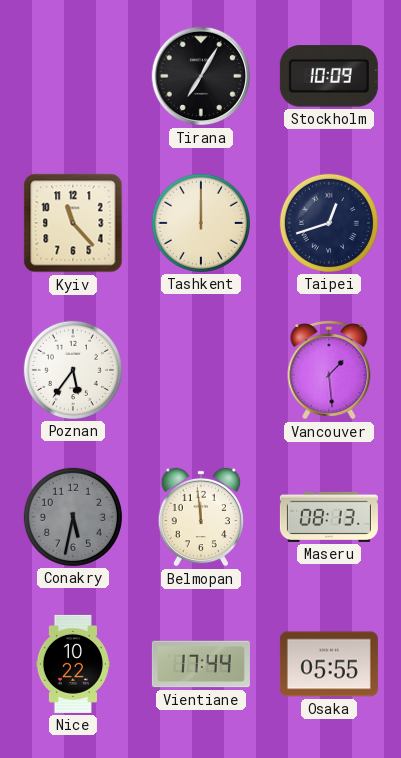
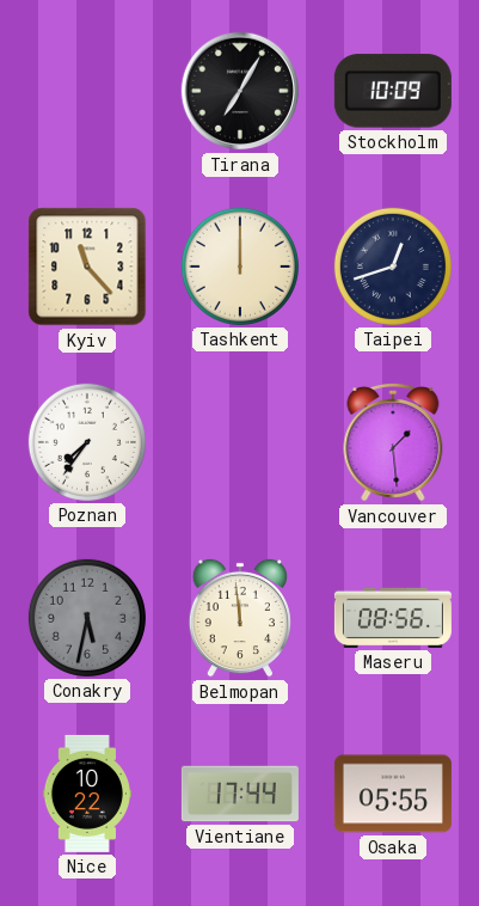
Poznan: 5:36 -> 7:36
Maseru: 08:13 -> 08:56
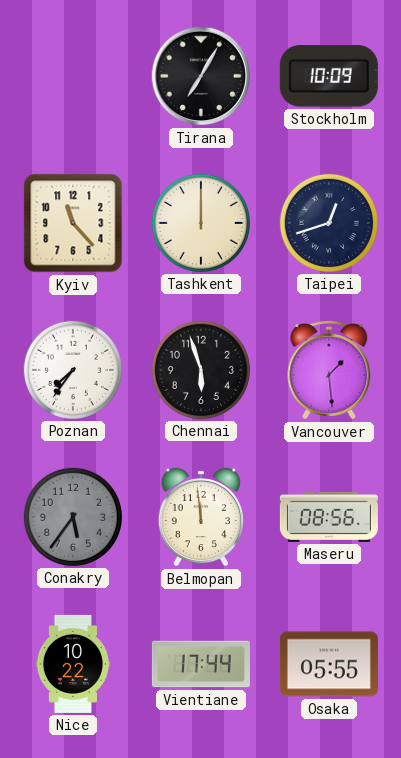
Chennai: none -> 5:57
Conakry: 5:32 -> 5:36
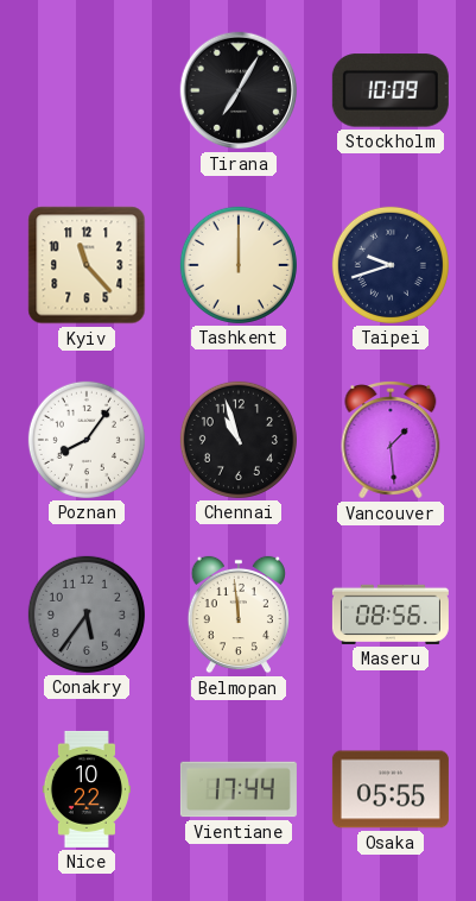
Taipei: 12:42 -> 9:42
Poznan: 7:36 -> 8:06
Chennai: 5:57 -> 10:57
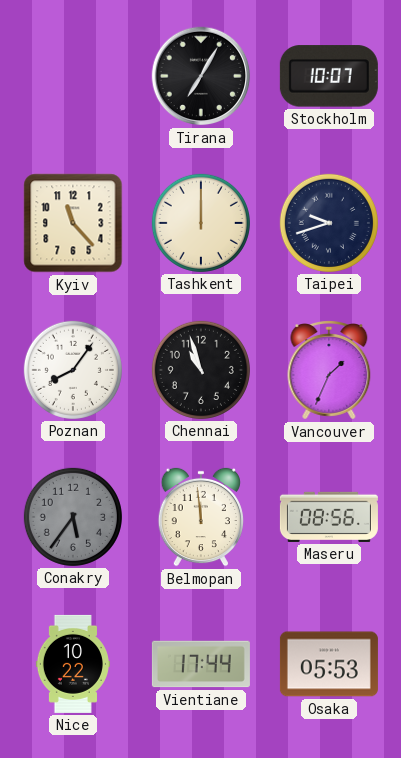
Stockholm: 10:09 -> 10:07
Vancouver: 1:29 -> 1:34
Osaka: 05:55 -> 05:53
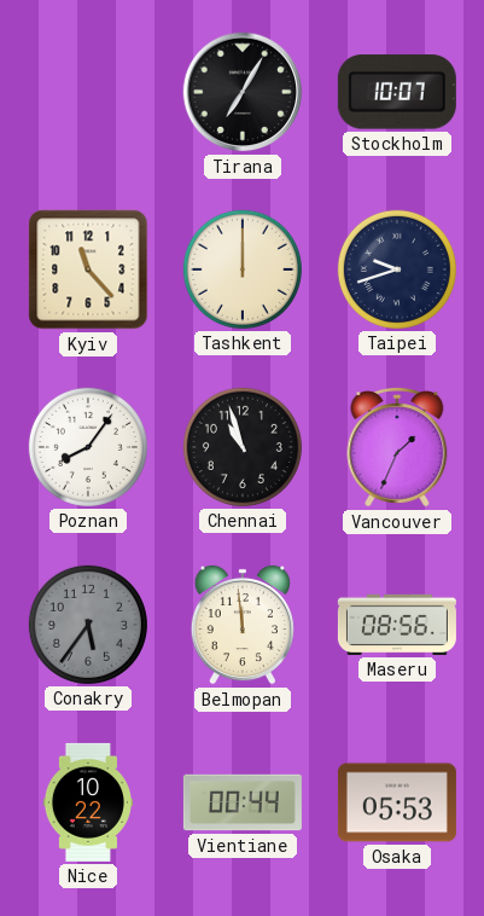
Vientiane: 17:44 -> 00:44
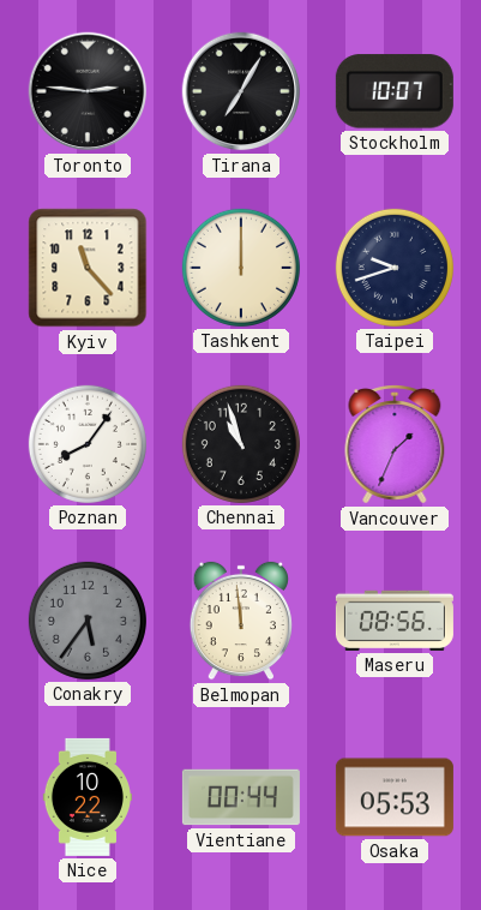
Toronto: none -> 2:46
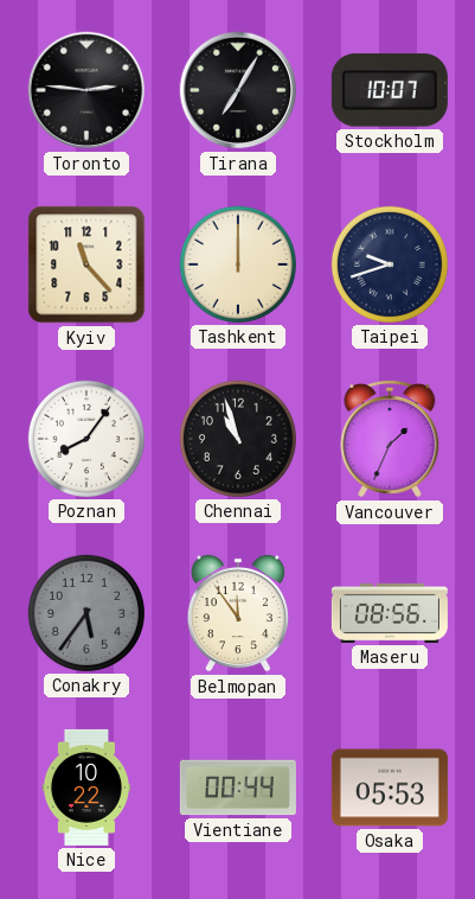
Belmopan: 11:59 -> 11:54
